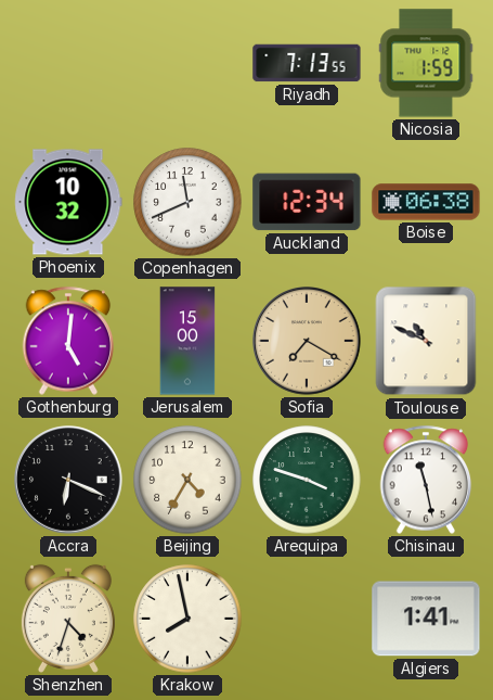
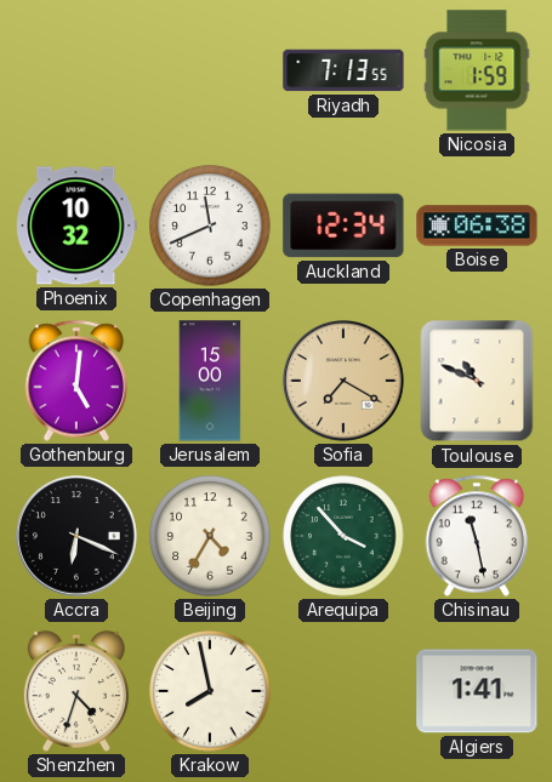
Arequipa: 3:48 -> 3:53
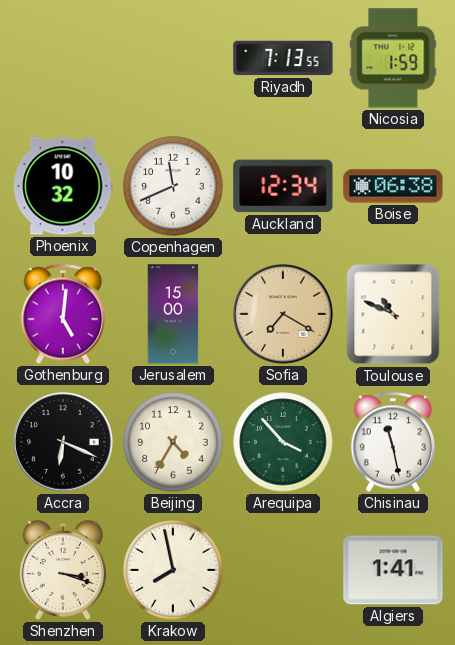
Shenzhen: 4:33 -> 3:18
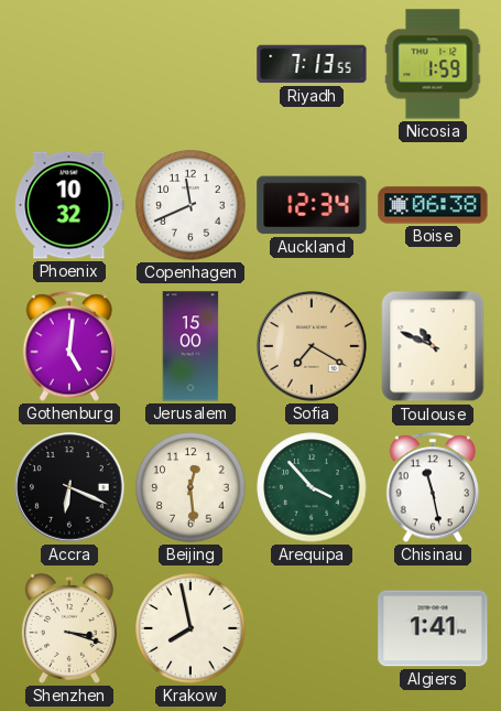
Beijing: 4:35 -> 12:29
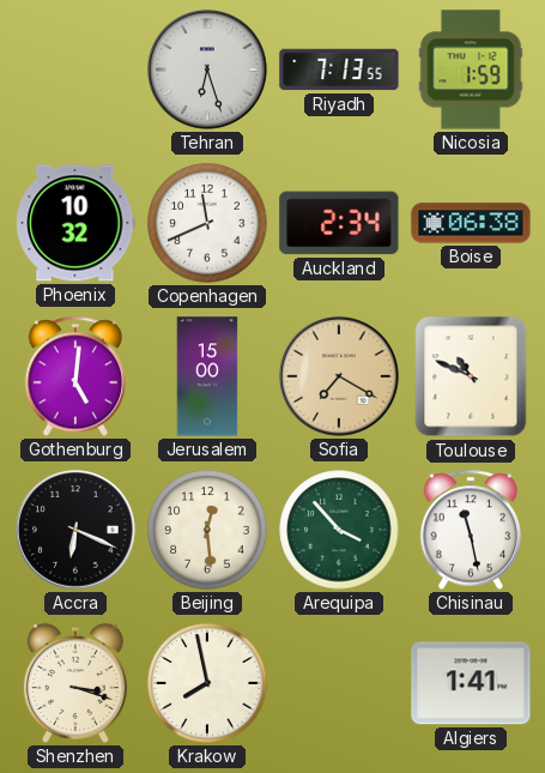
Tehran: none -> 6:27
Auckland: 12:34 -> 2:34
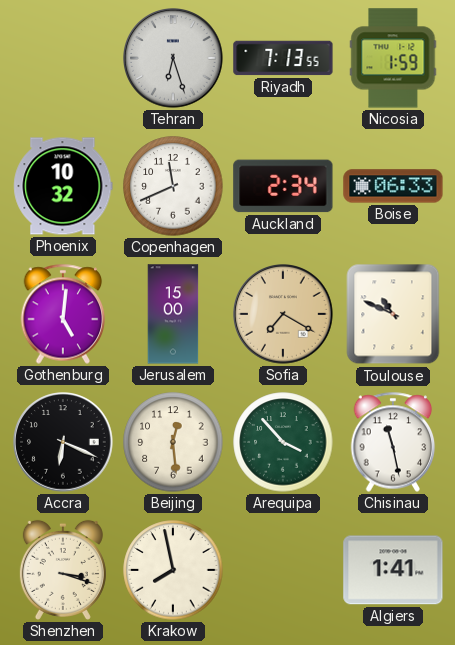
Boise: 06:38 -> 06:33
